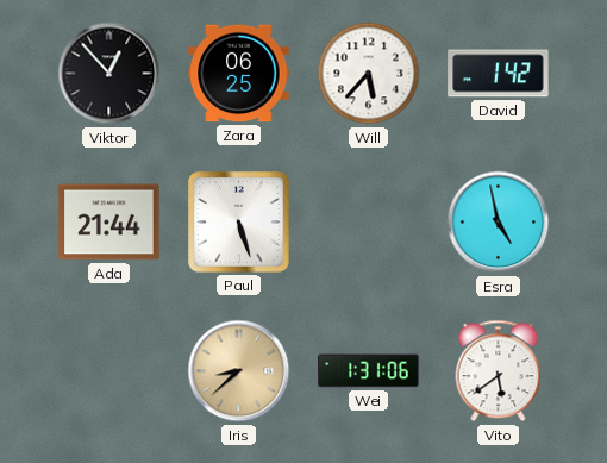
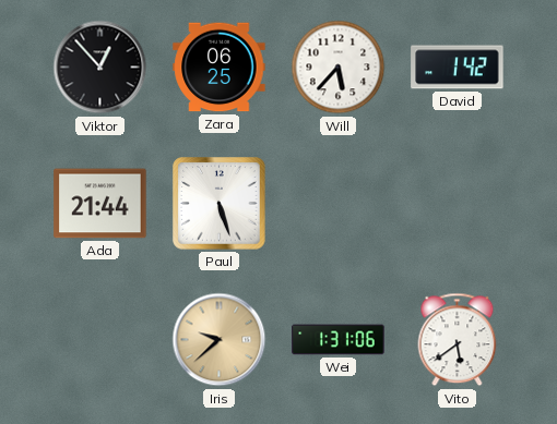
Esra: 4:58 -> none
Iris: 8:38 -> 9:38
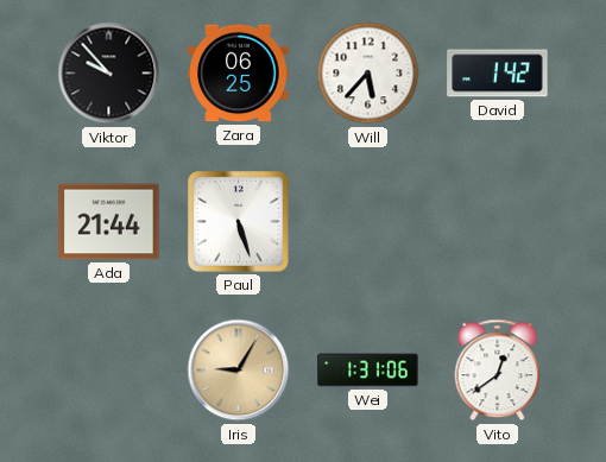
Viktor: 12:53 -> 9:53
Iris: 9:38 -> 9:05
Vito: 5:39 -> 12:39
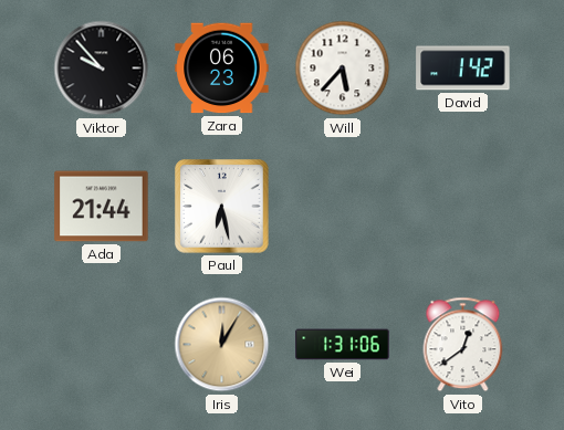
Zara: 06:25 -> 06:23
Paul: 5:27 -> 6:28
Iris: 9:05 -> 12:05
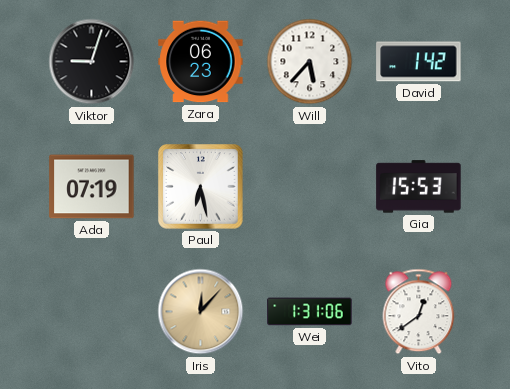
Viktor: 9:53 -> 9:03
Ada: 21:44 -> 07:19
Gia: none -> 15:53
Iris: 12:05 -> 12:07
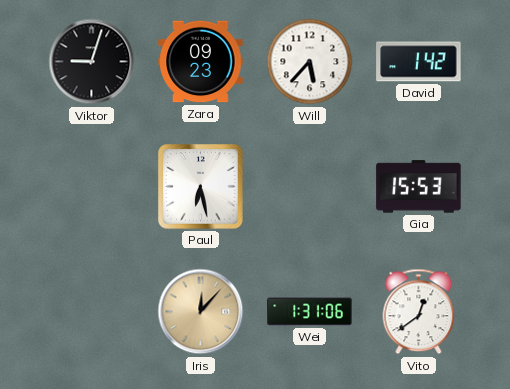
Zara: 06:23 -> 09:23
Ada: 07:19 -> none
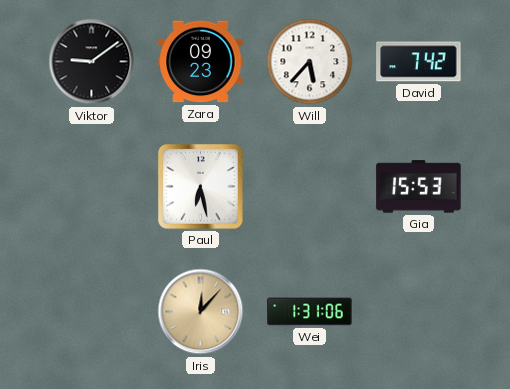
Viktor: 9:03 -> 9:09
David: 1:42 -> 7:42
Vito: 12:39 -> none
